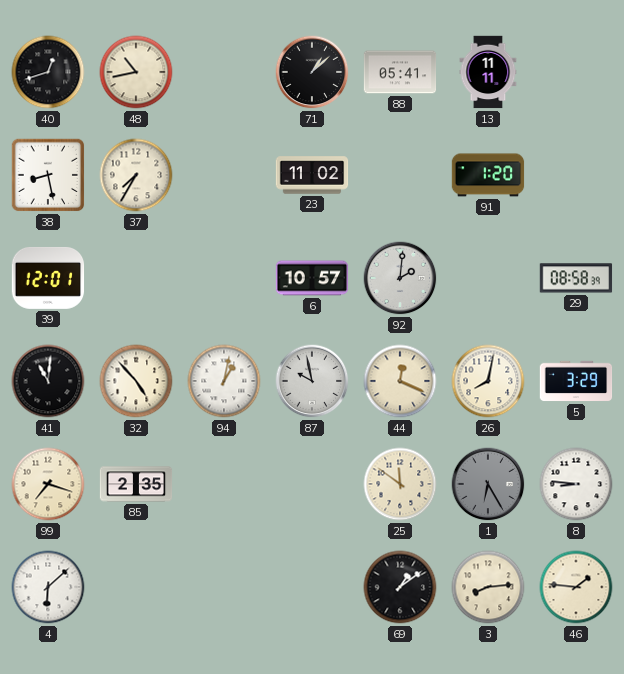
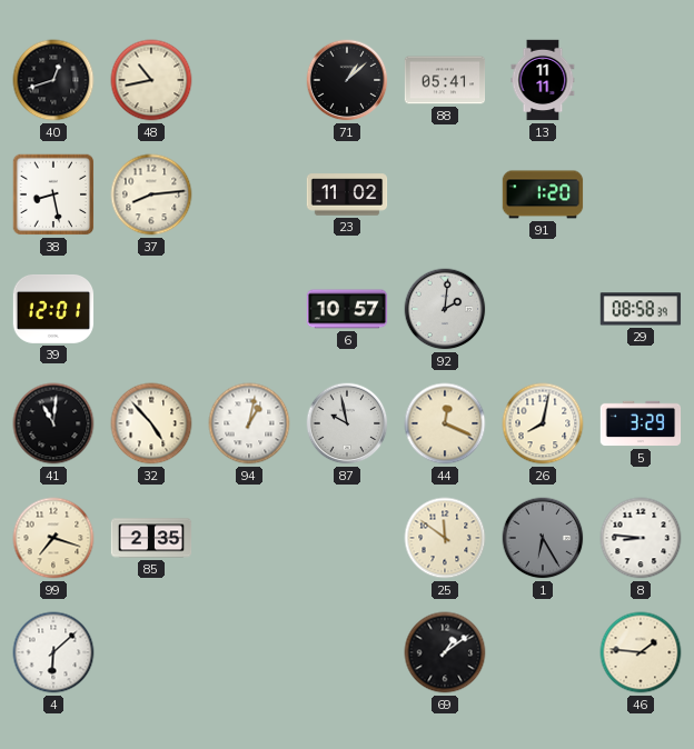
37: 7:35 -> 8:14
3: 8:14 -> none
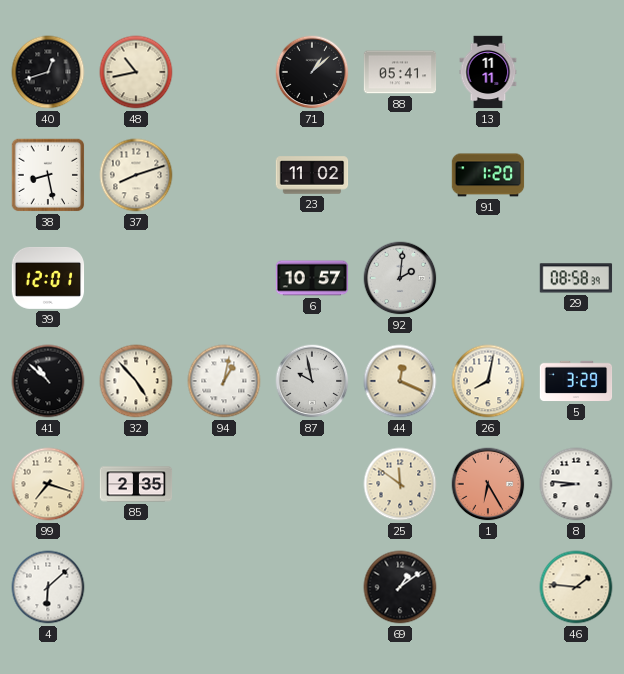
37: 8:14 -> 8:12
41: 11:01 -> 10:52
1 dial: grey -> salmon
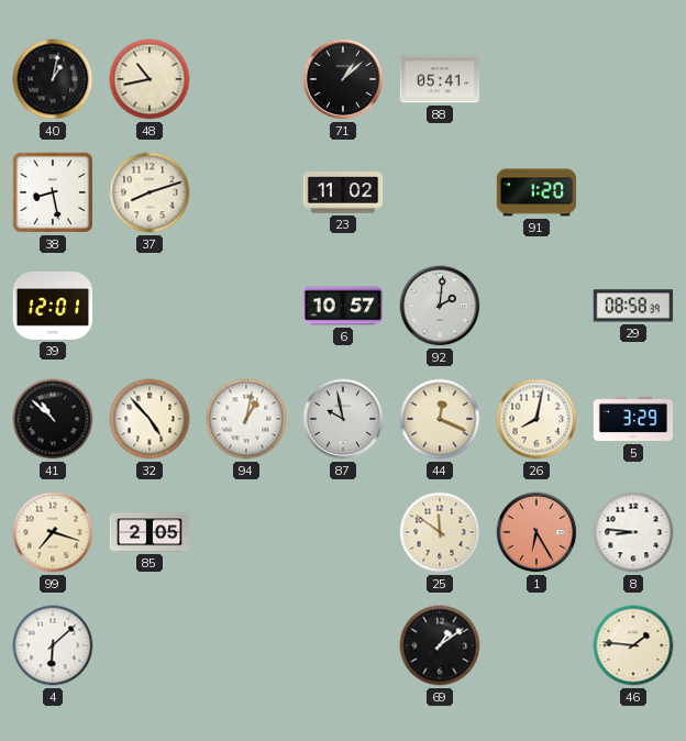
40: 12:42 -> 1:02
13: 11:11 -> none
85: 2:35 -> 2:05
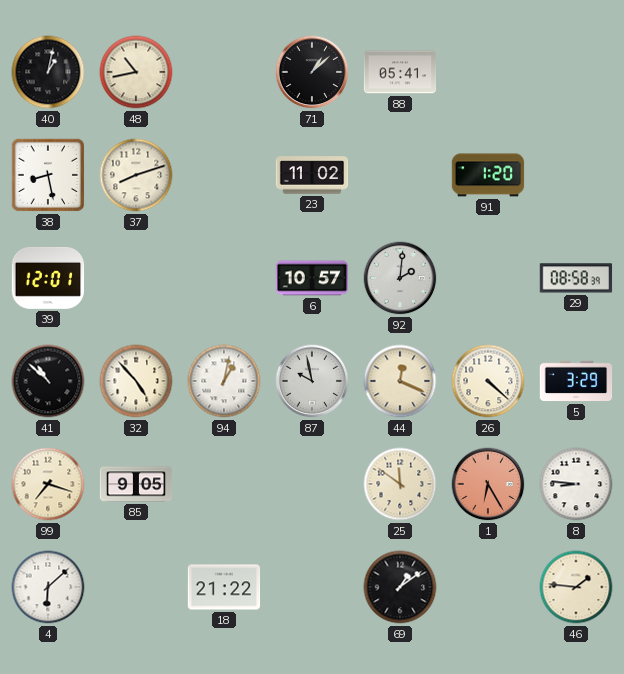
26: 8:02 -> 4:22
85: 2:05 -> 9:05
18: none -> 21:22
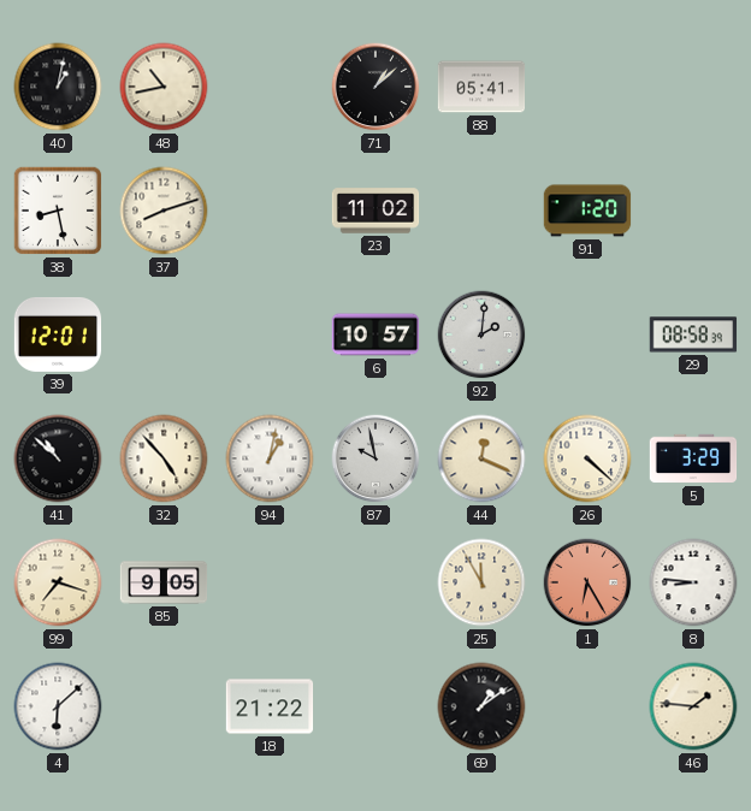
25: 11:51 -> 11:55
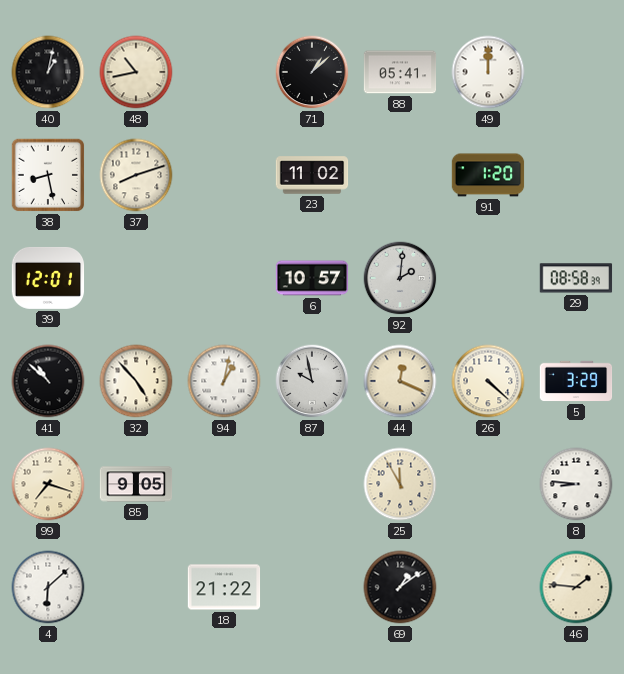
49: none -> 12:00
1: 6:25 -> none
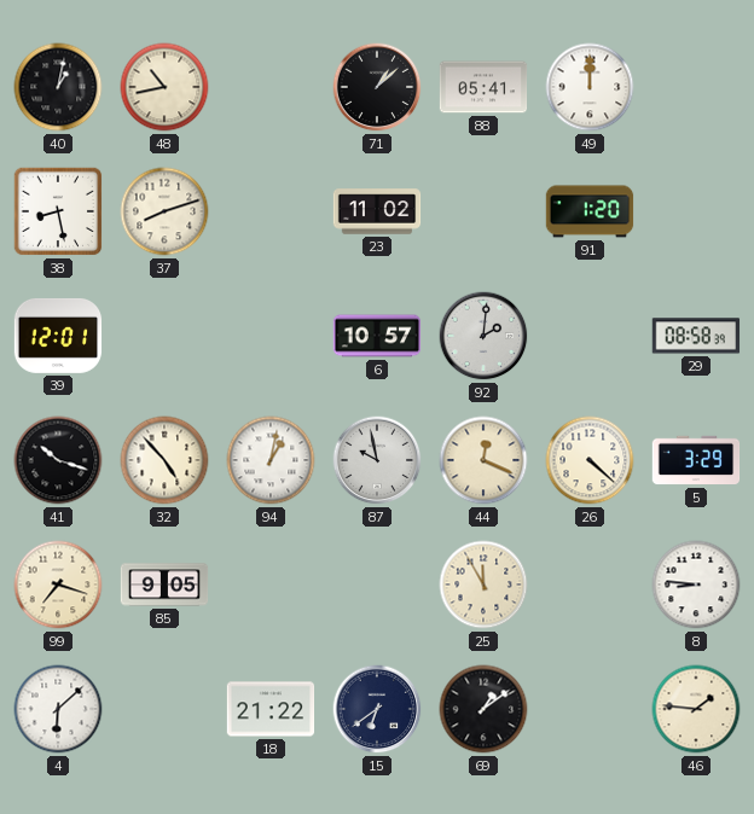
41: 10:52 -> 10:18
15: none -> 6:39
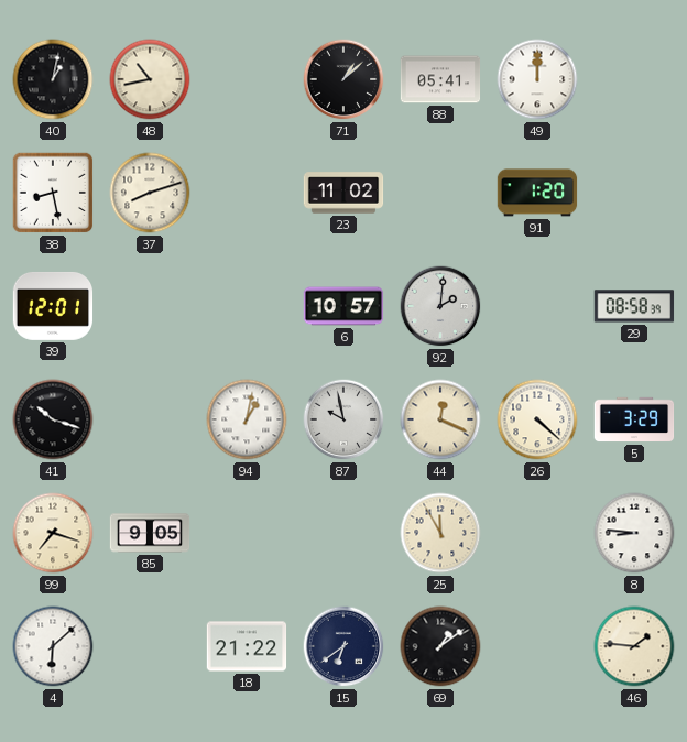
32: 4:53 -> none
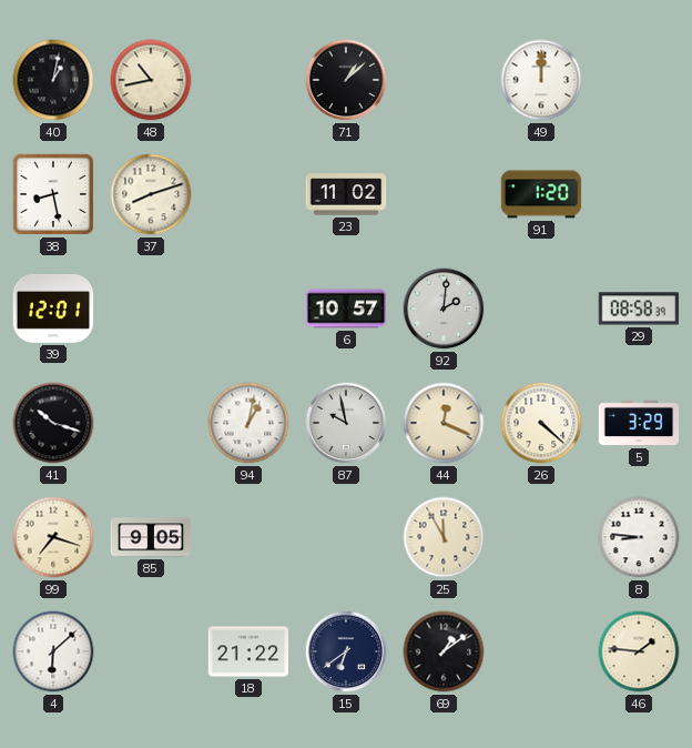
88: 05:41 -> none
